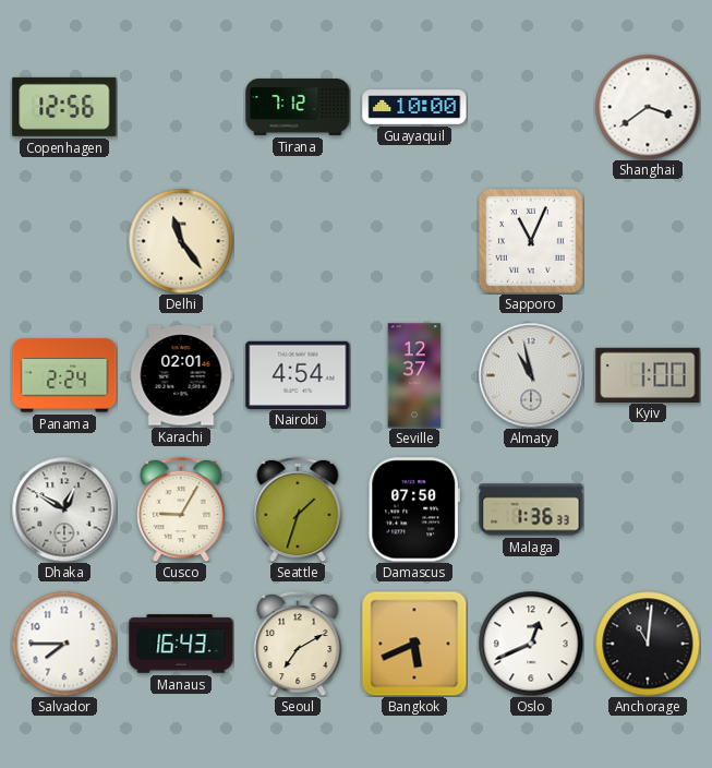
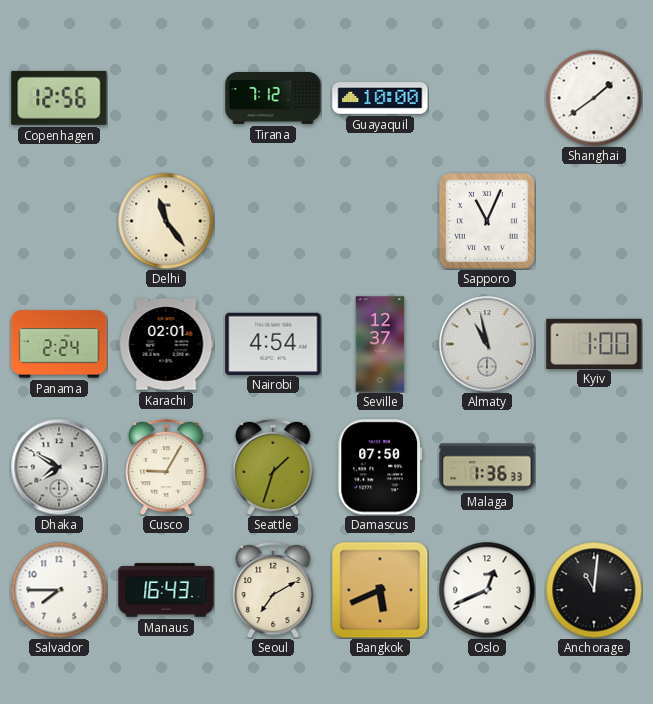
Shanghai: 3:39 -> 1:39
Dhaka: 12:50 -> 7:50
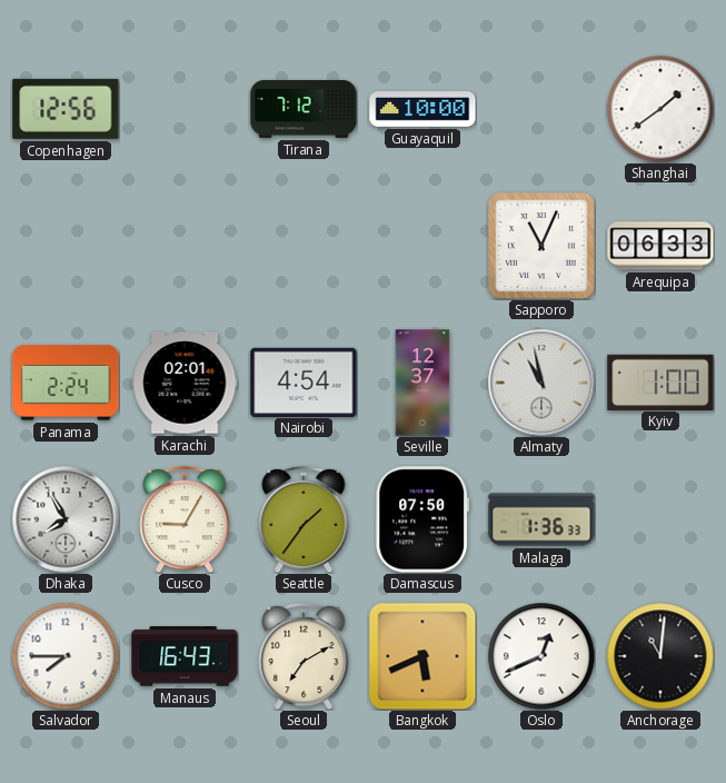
Delhi: 11:24 -> none
Arequipa: none -> 06:33
Dhaka: 7:50 -> 7:55
Seattle: 1:33 -> 1:36
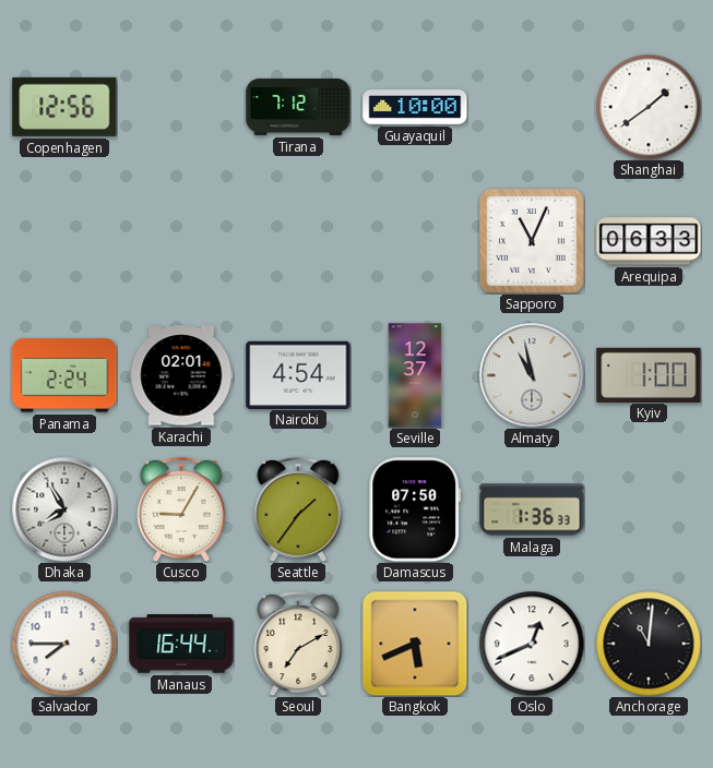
Manaus: 16:43 -> 16:44
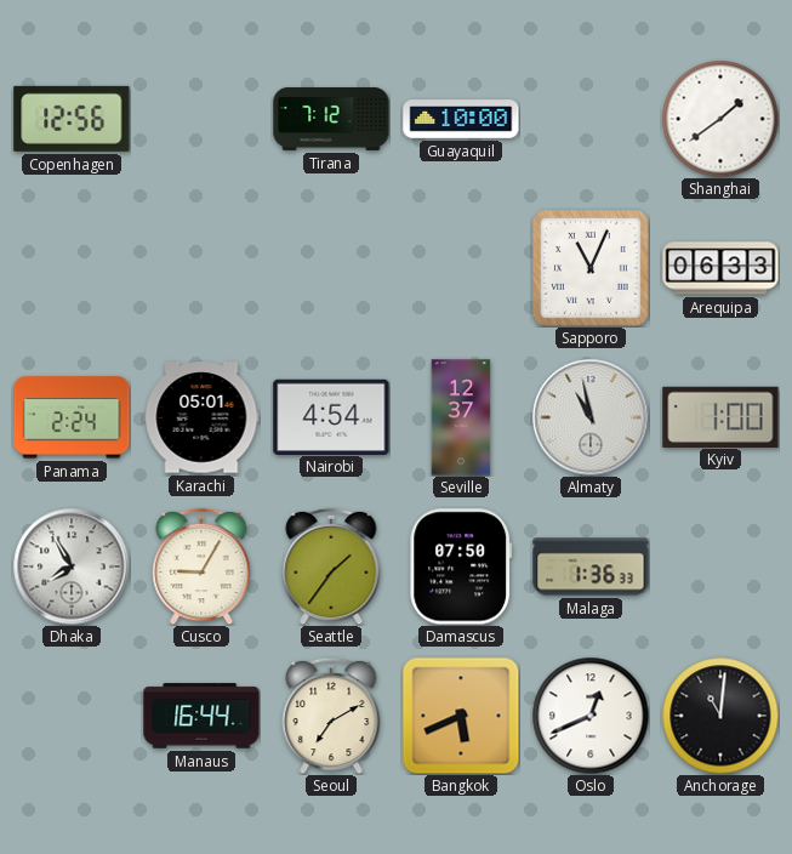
Karachi: 02:01 -> 05:01
Salvador: 7:45 -> none
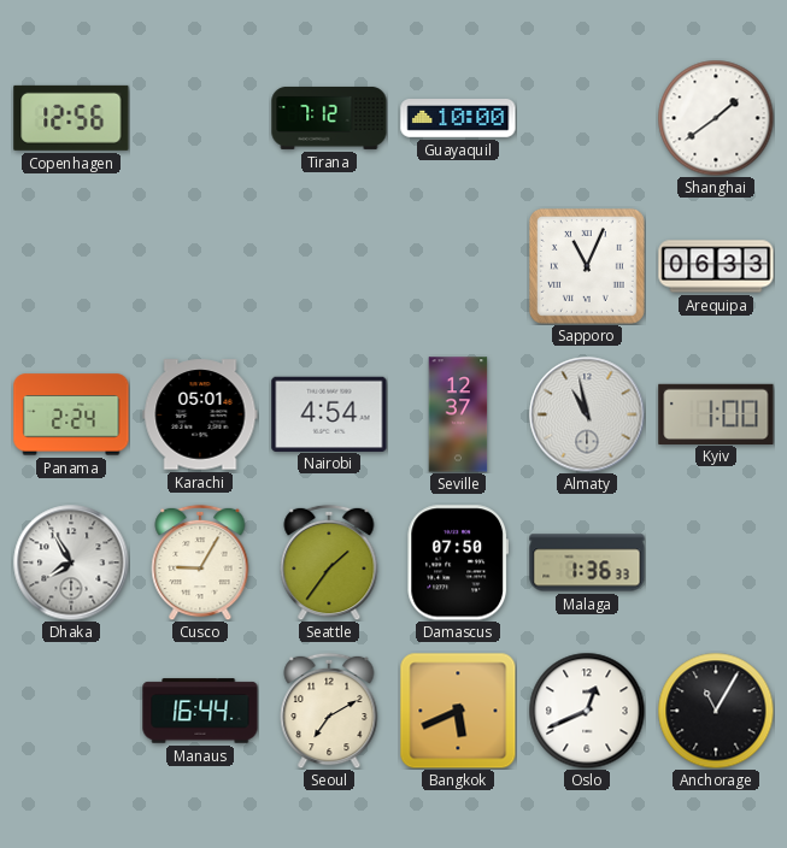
Anchorage: 11:01 -> 11:05
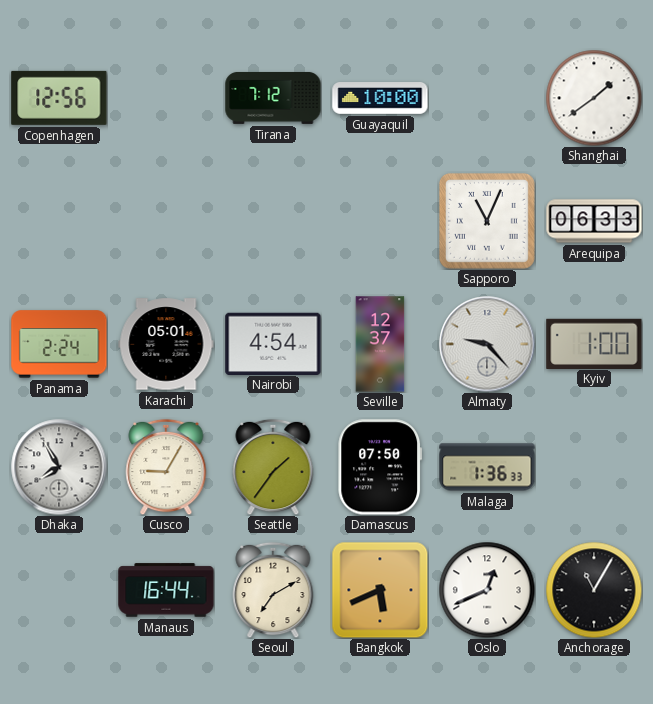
Almaty: 10:58 -> 9:23
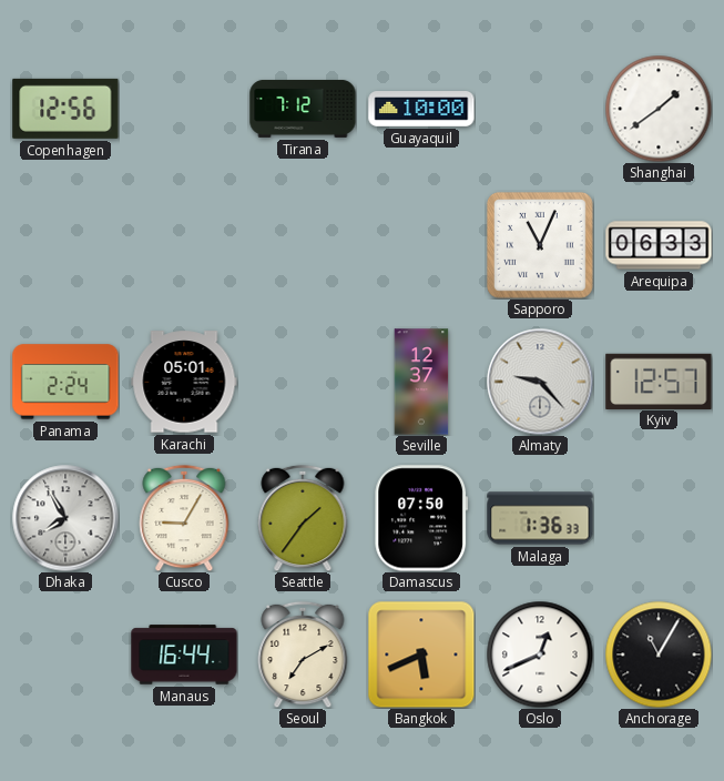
Nairobi: 4:54 -> none
Kyiv: 1:00 -> 12:57
